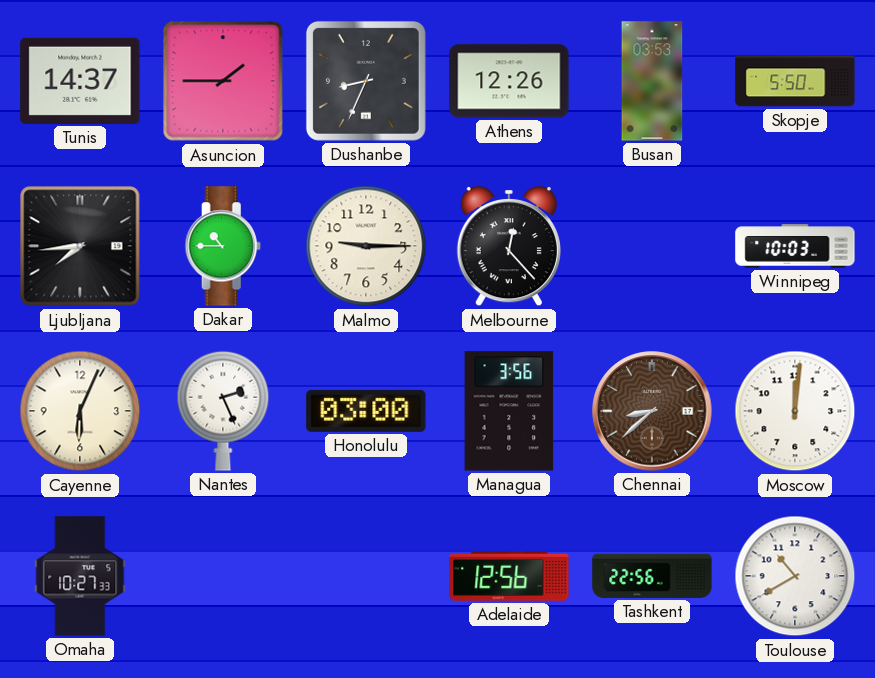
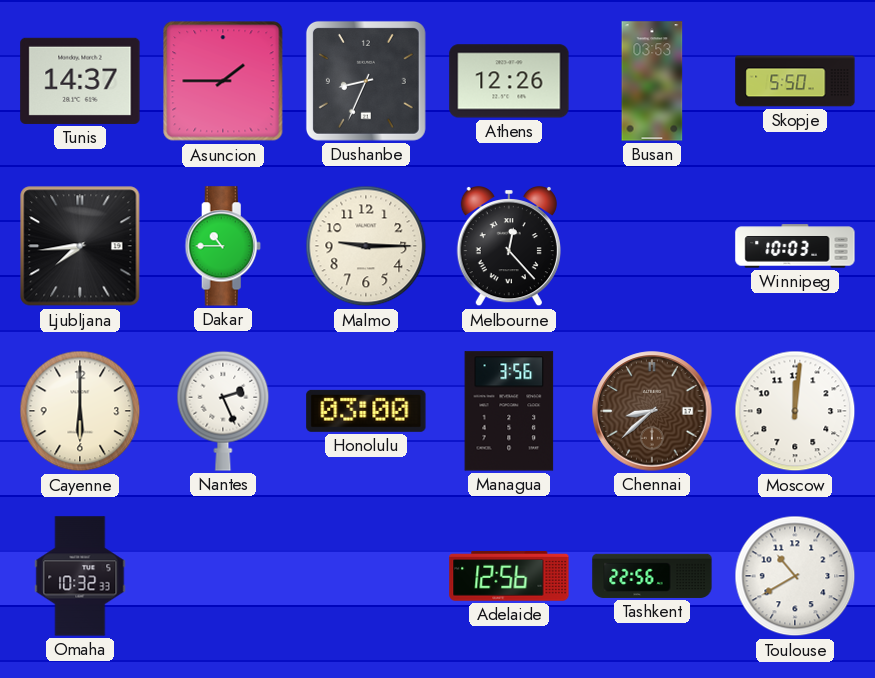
Cayenne: 6:04 -> 6:00
Omaha: 10:27 -> 10:32
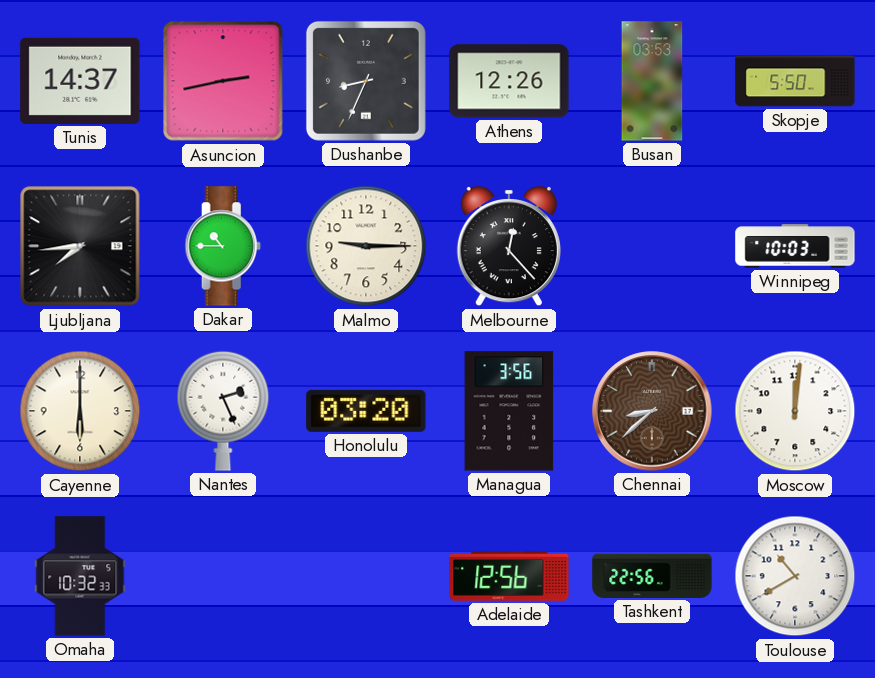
Asuncion: 1:45 -> 2:43
Honolulu: 03:00 -> 03:20
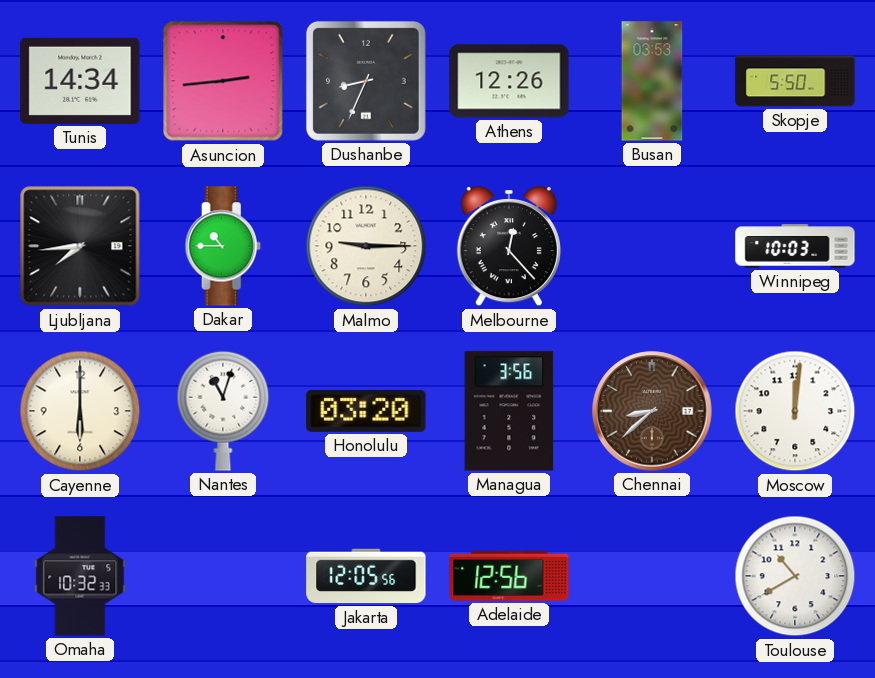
Tunis: 14:37 -> 14:34
Asuncion: 2:43 -> 2:44
Nantes: 2:26 -> 11:03
Jakarta: none -> 12:05
Tashkent: 22:56 -> none
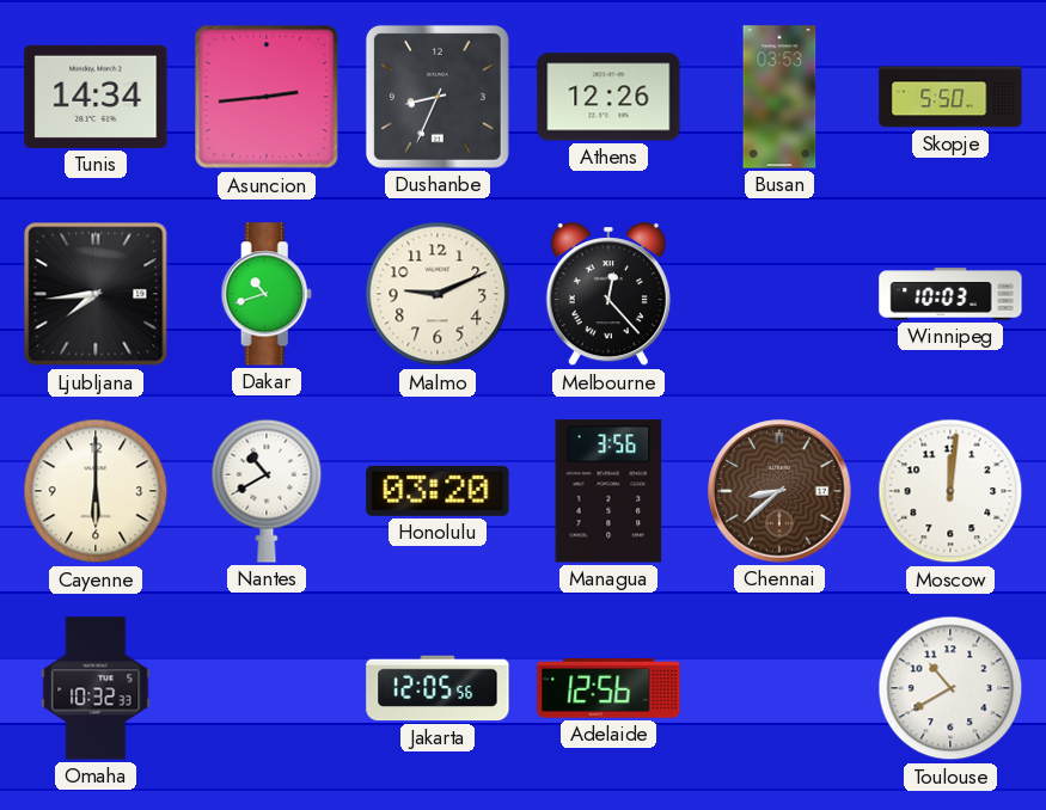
Dakar: 10:45 -> 10:42
Malmo: 9:15 -> 9:11
Nantes: 11:03 -> 10:40
